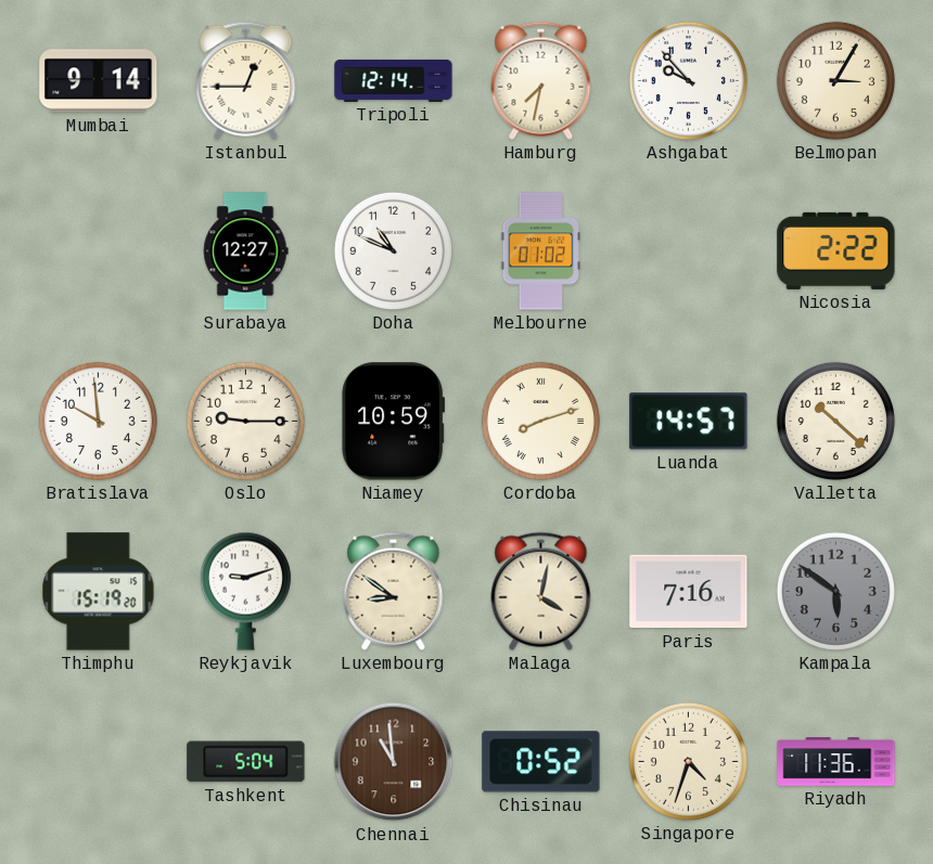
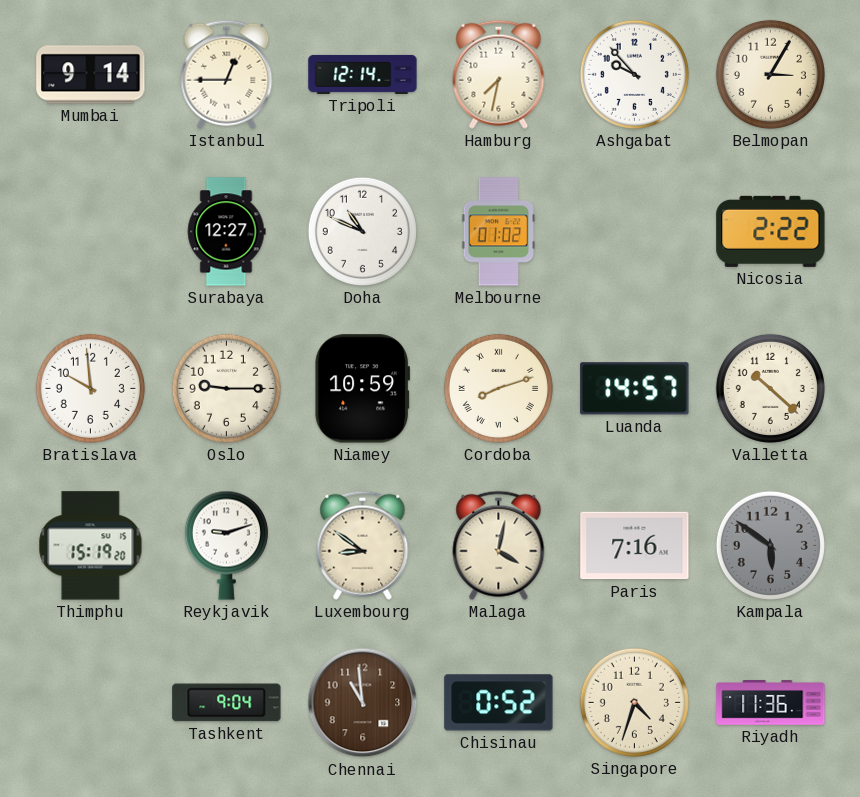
Tashkent: 5:04 -> 9:04
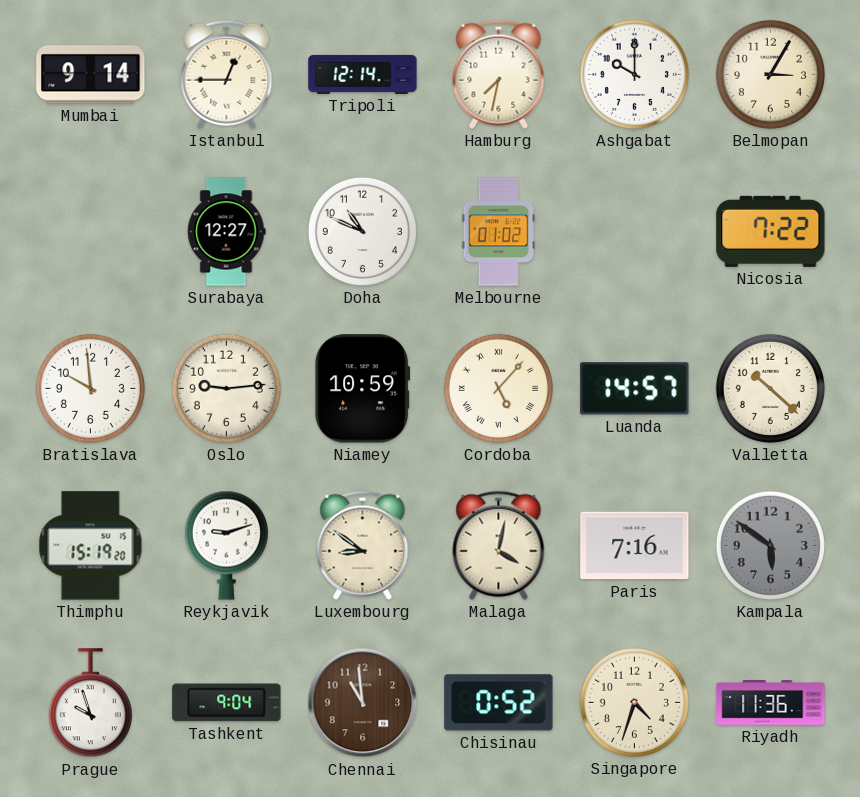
Ashgabat: 9:53 -> 10:00
Nicosia: 2:22 -> 7:22
Oslo: 9:15 -> 9:14
Cordoba: 8:12 -> 5:07
Prague: none -> 9:57
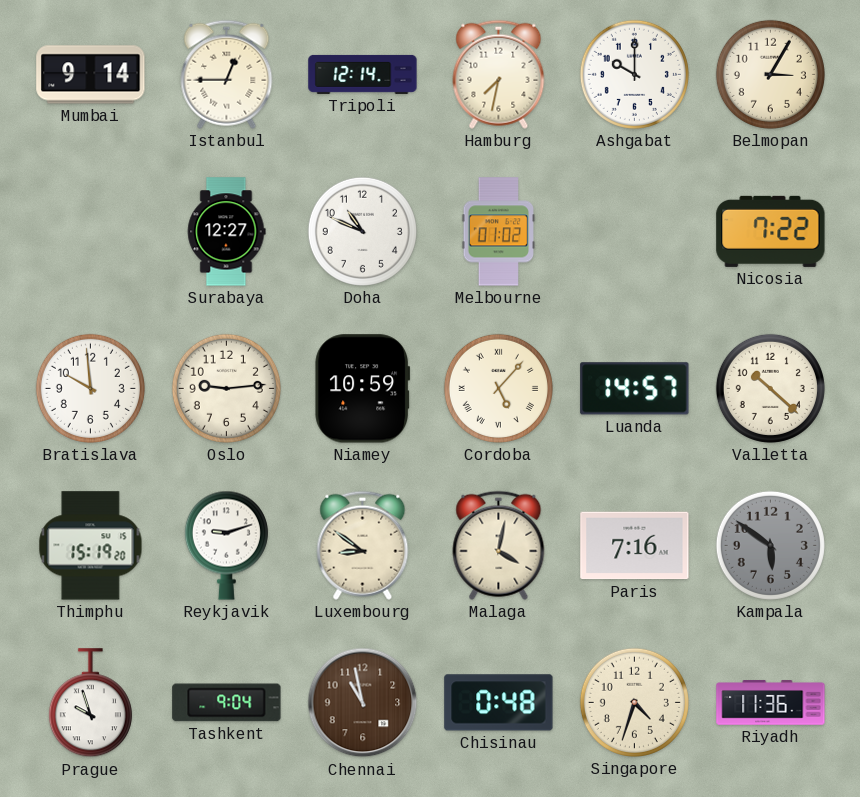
Chennai: 10:59 -> 10:58
Chisinau: 0:52 -> 0:48
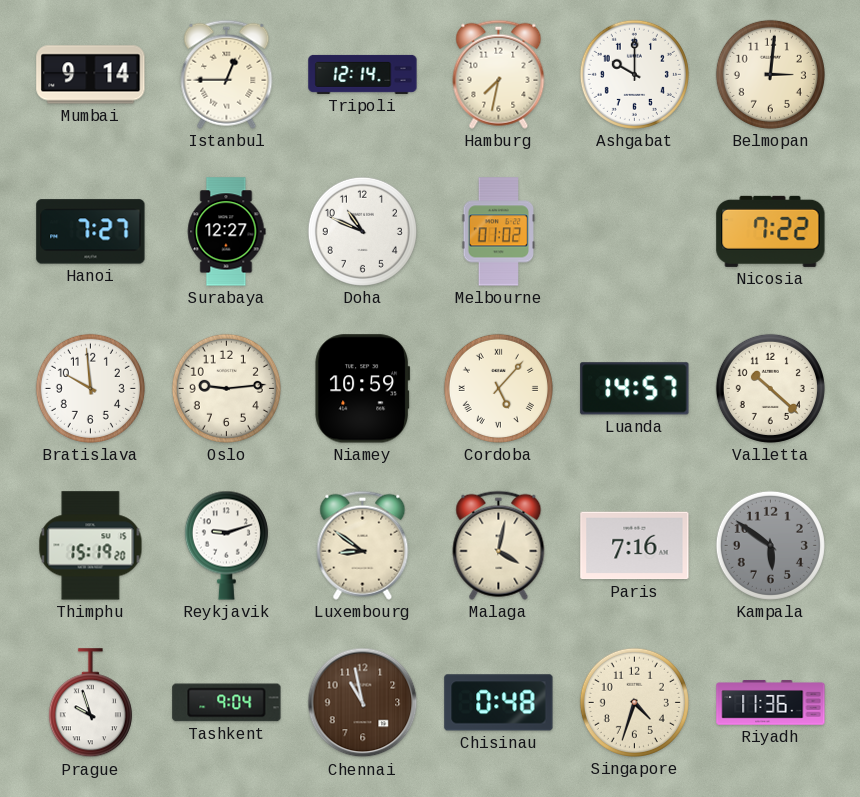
Belmopan: 3:05 -> 3:01
Hanoi: none -> 7:27
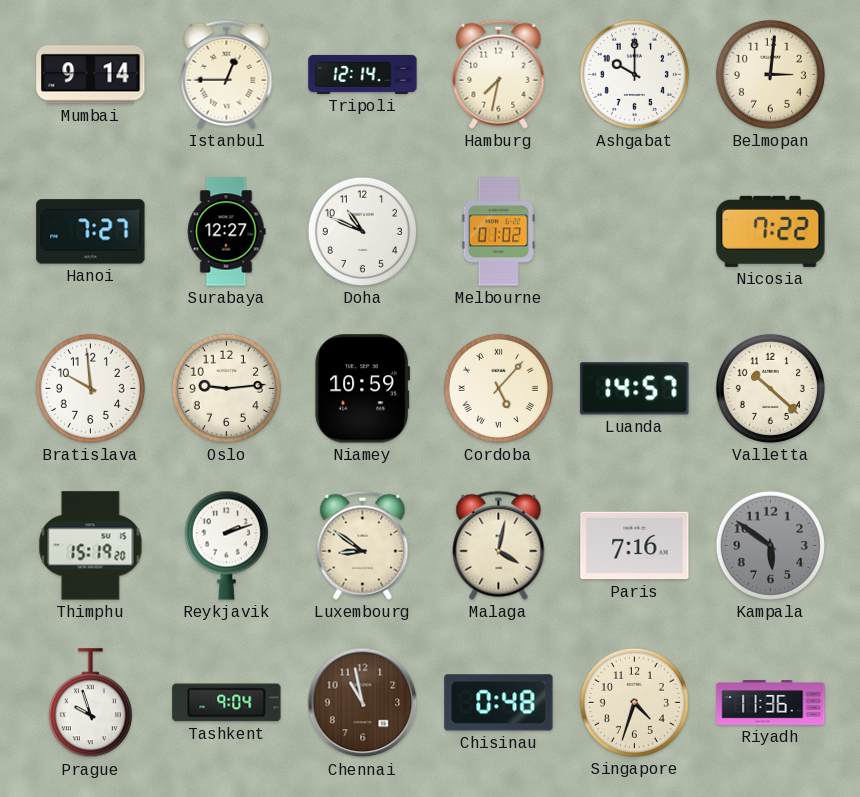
Reykjavik: 9:12 -> 2:12
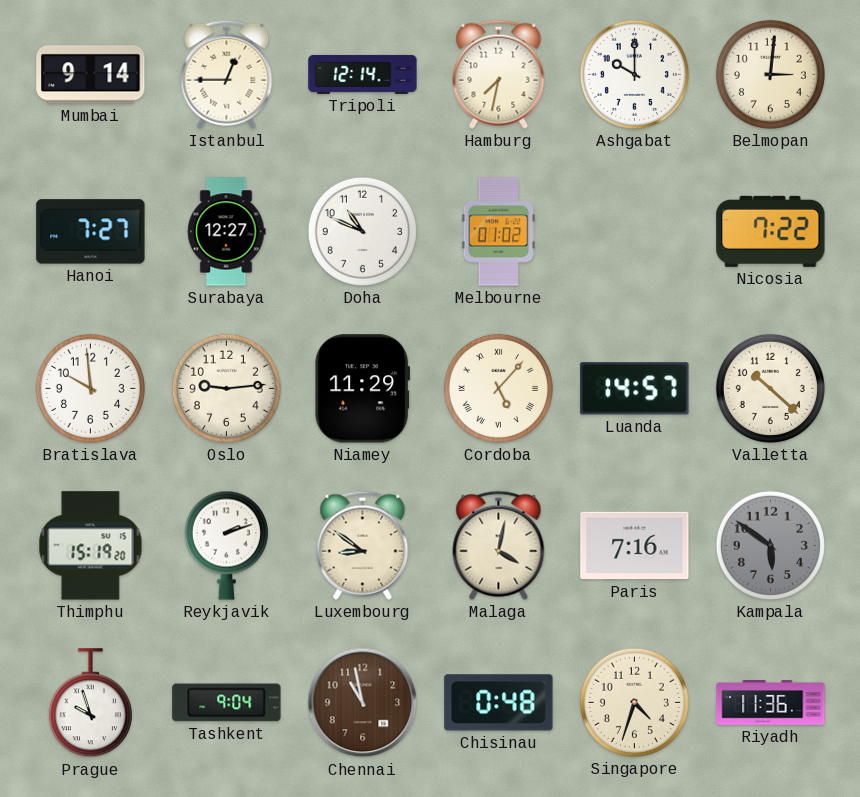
Niamey: 10:59 -> 11:29
